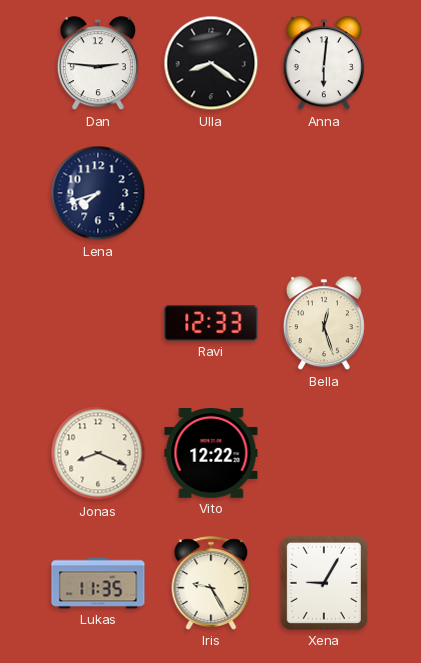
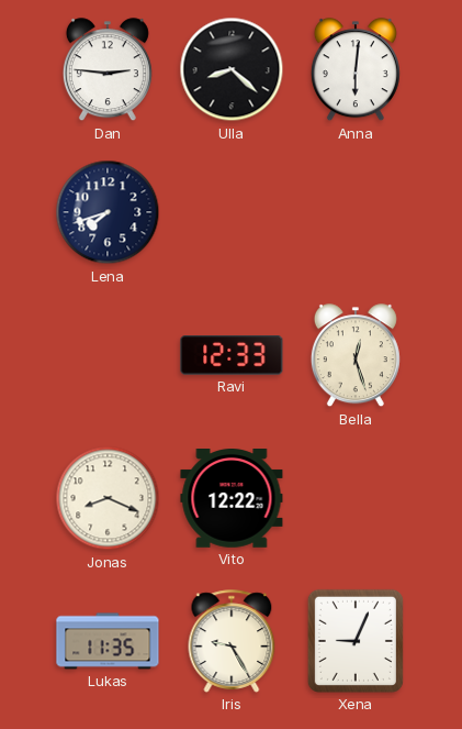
Ulla: 8:21 -> 8:22
Xena: 9:05 -> 9:04
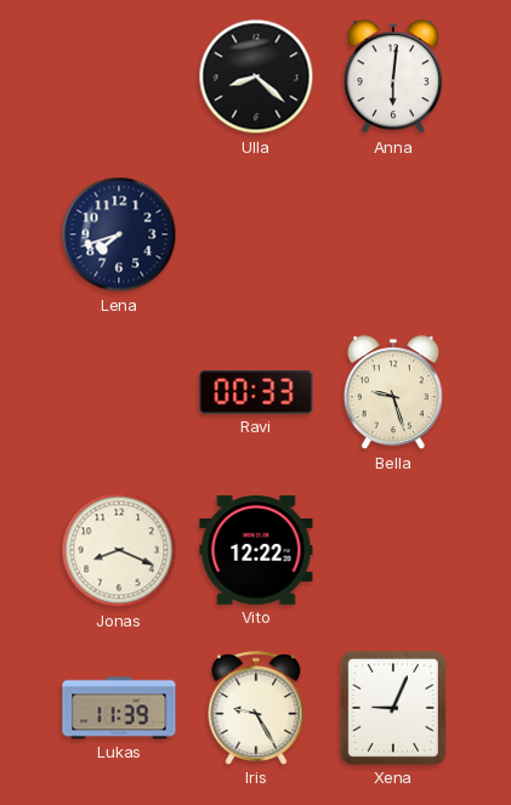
Dan: 2:46 -> none
Ravi: 12:33 -> 00:33
Bella: 12:27 -> 9:27
Lukas: 11:35 -> 11:39
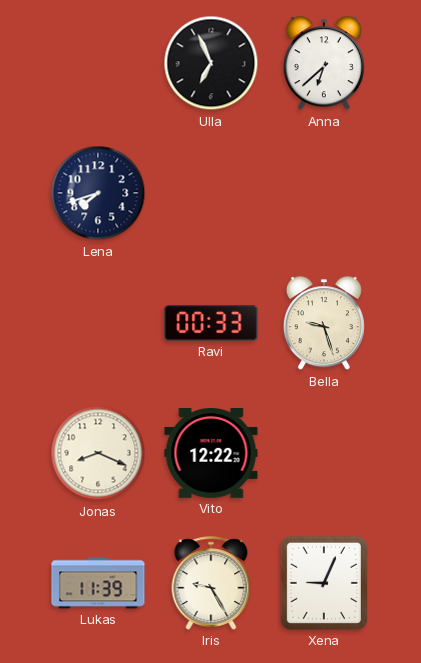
Ulla: 8:22 -> 6:56
Anna: 6:01 -> 6:38
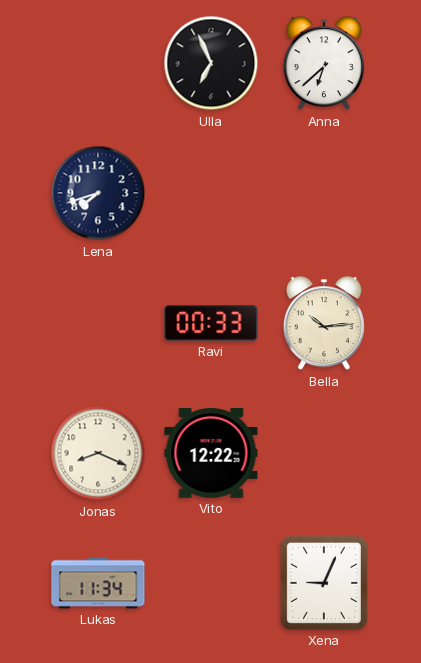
Bella: 9:27 -> 10:14
Lukas: 11:39 -> 11:34
Iris: 9:25 -> none
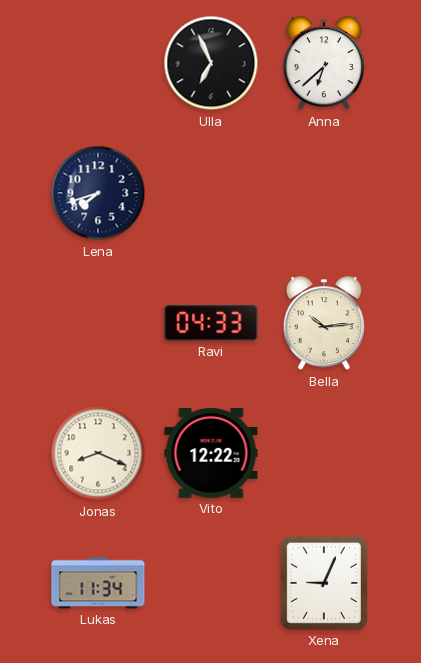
Ravi: 00:33 -> 04:33
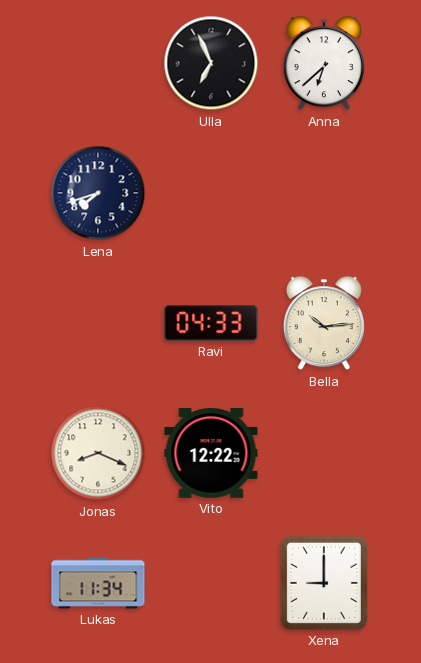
Xena: 9:04 -> 9:00
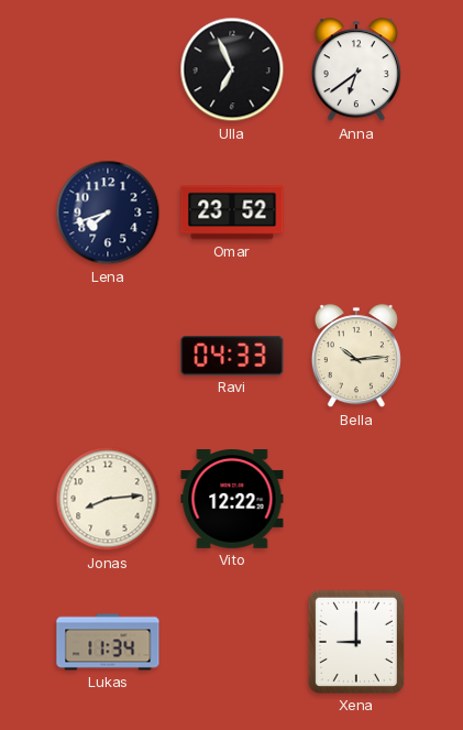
Anna: 6:38 -> 6:39
Omar: none -> 23:52
Jonas: 8:19 -> 8:14
